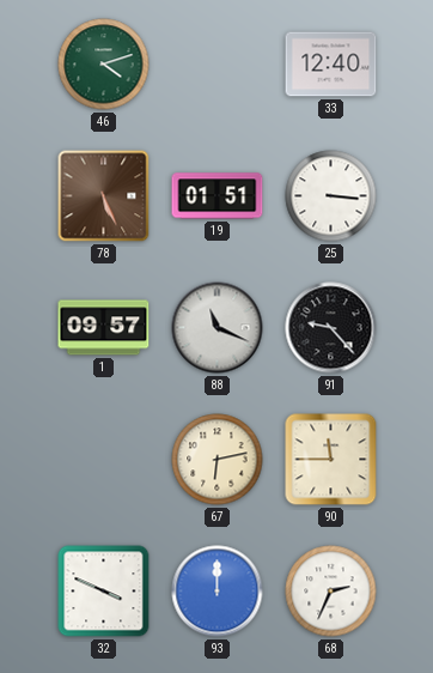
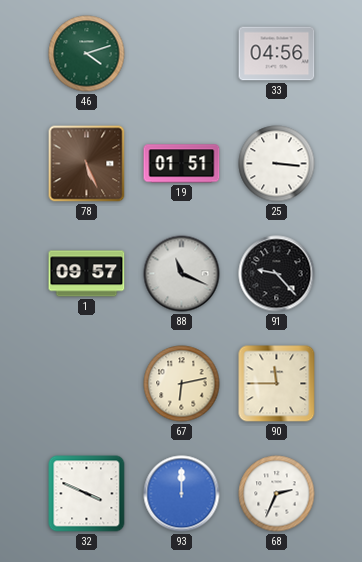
33: 12:40 -> 04:56
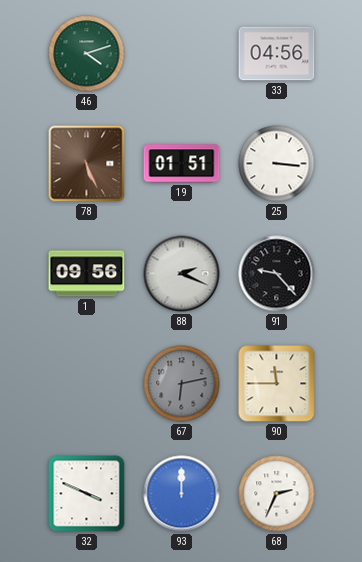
1: 09:57 -> 09:56
88: 11:19 -> 2:19
67 dial: cream -> grey
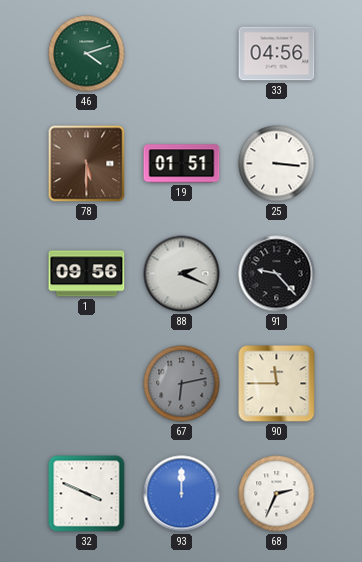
78: 5:26 -> 5:30
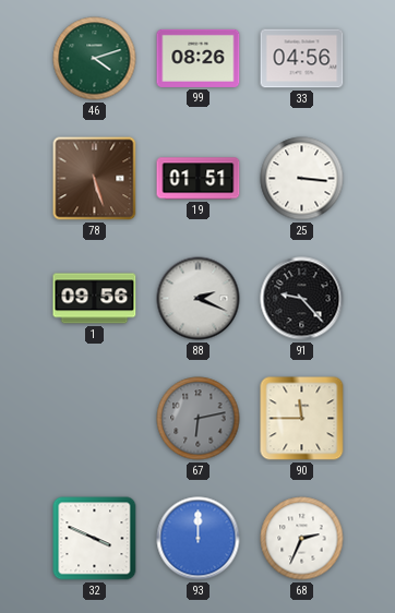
99: none -> 08:26
78: 5:30 -> 5:27
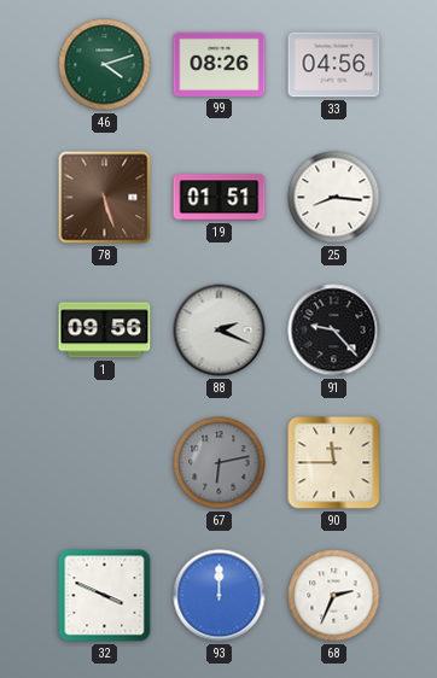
25: 3:16 -> 8:16
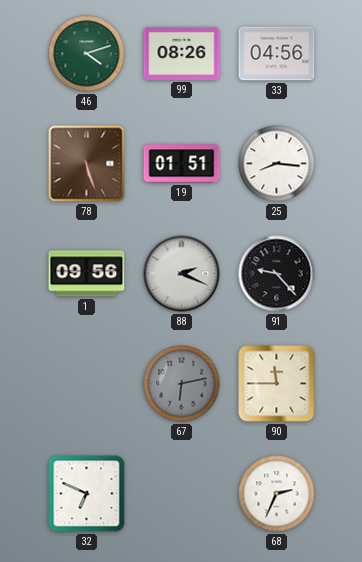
32: 3:49 -> 6:49
93: 12:00 -> none
